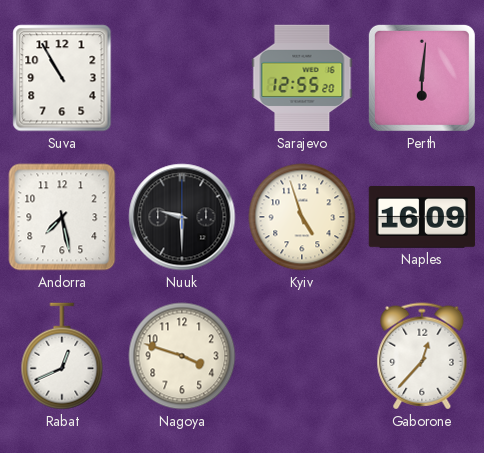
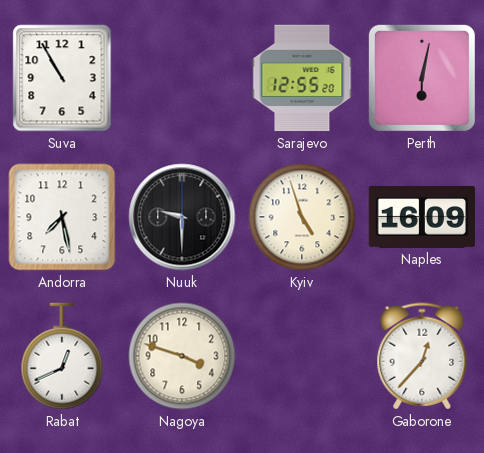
Perth: 6:01 -> 6:02
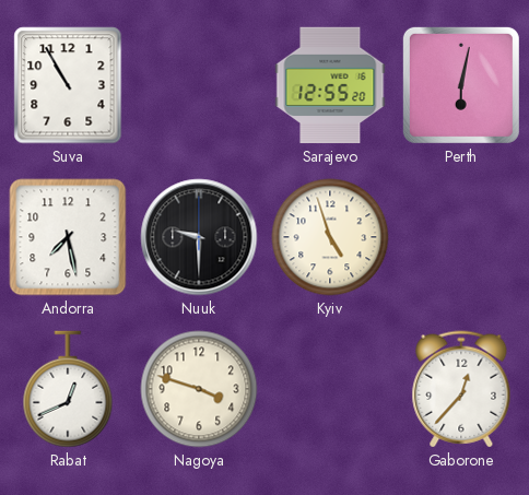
Naples: 16:09 -> none
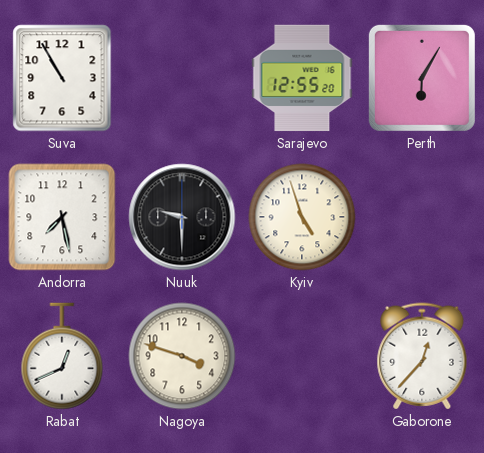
Perth: 6:02 -> 6:05
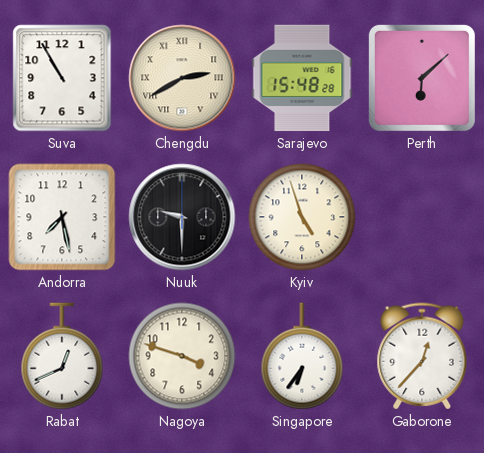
Chengdu: none -> 2:40
Sarajevo: 12:55 -> 15:48
Perth: 6:05 -> 6:08
Singapore: none -> 6:36
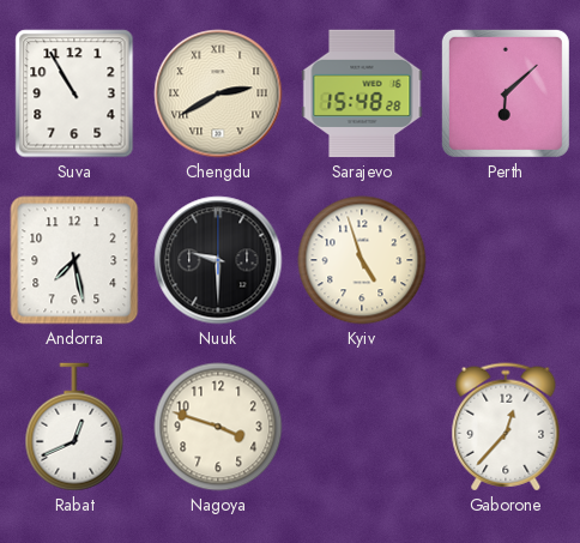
Singapore: 6:36 -> none
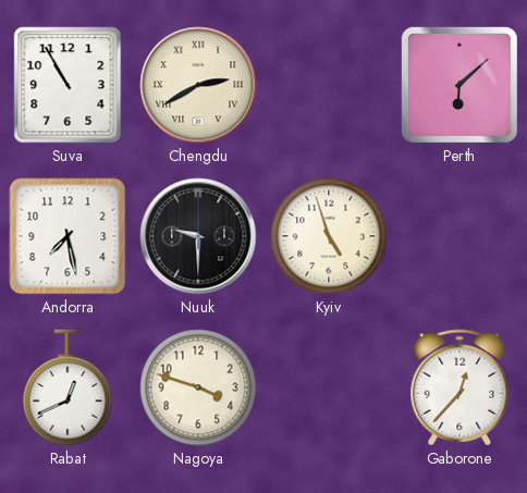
Sarajevo: 15:48 -> none
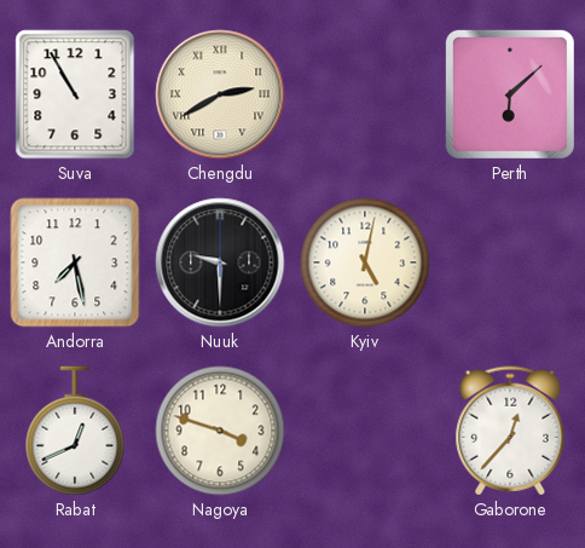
Kyiv: 4:57 -> 5:02
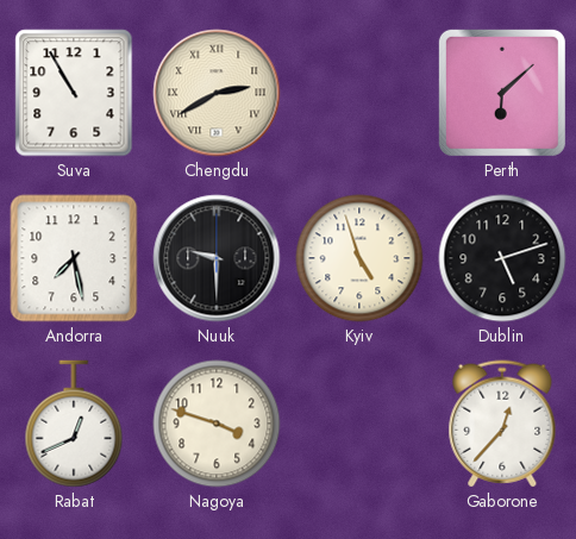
Kyiv: 5:02 -> 4:57
Dublin: none -> 5:12
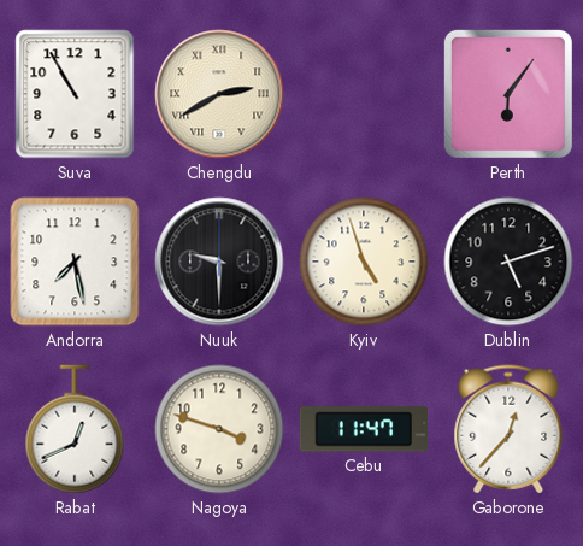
Perth: 6:08 -> 6:06
Cebu: none -> 11:47
